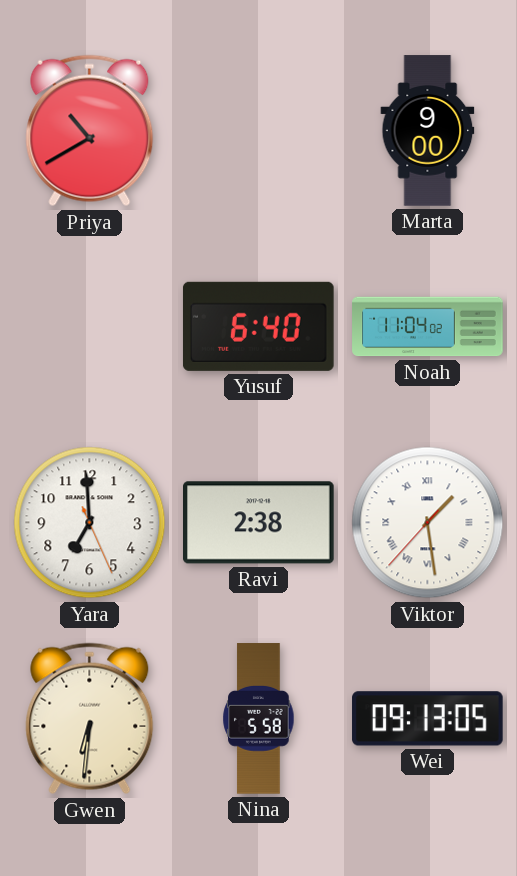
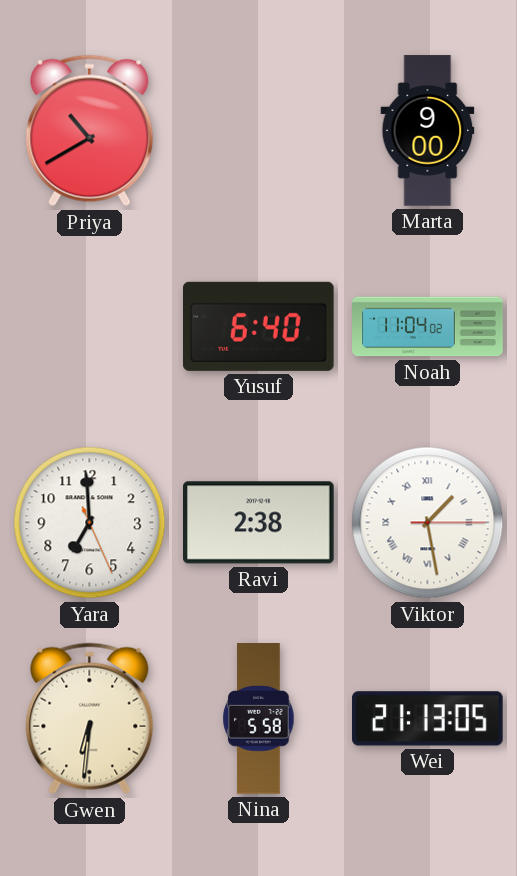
Viktor: 1:28:37 -> 1:28:15
Wei: 09:13 -> 21:13
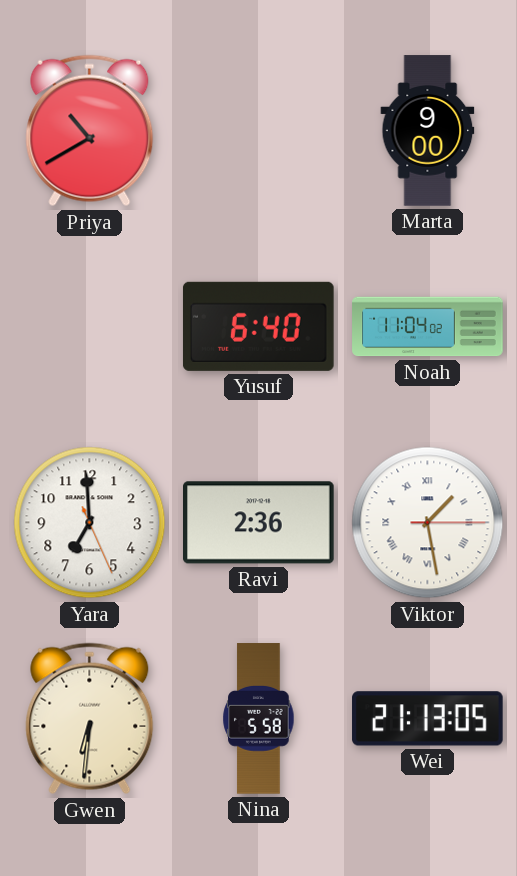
Ravi: 2:38 -> 2:36
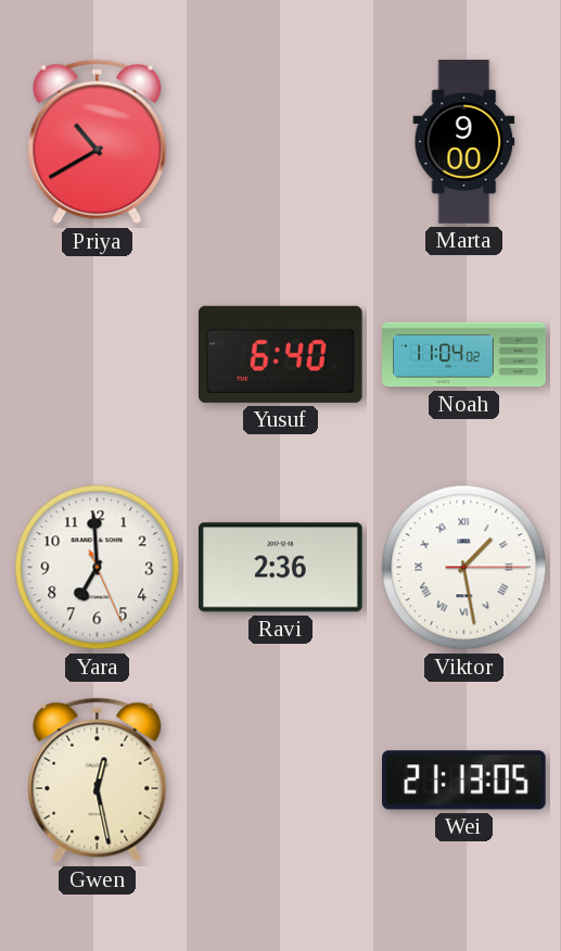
Gwen: 6:31 -> 12:28
Nina: 5:58 -> none
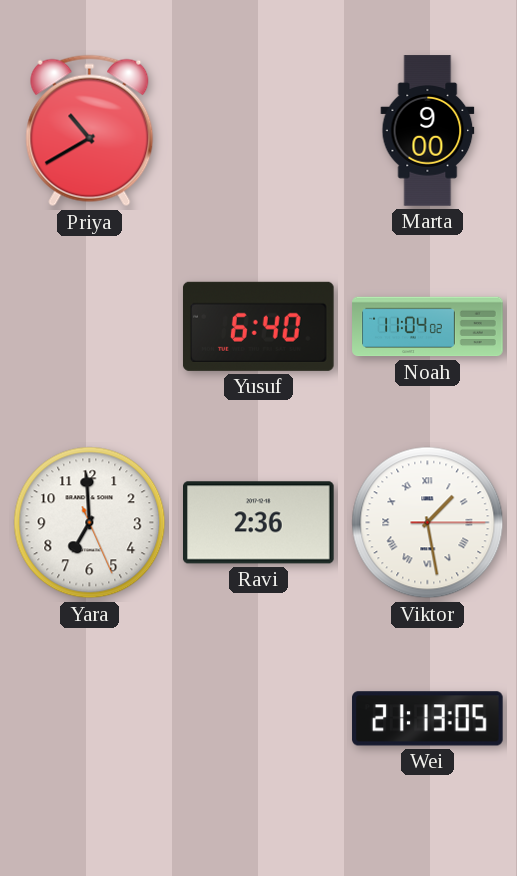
Gwen: 12:28 -> none
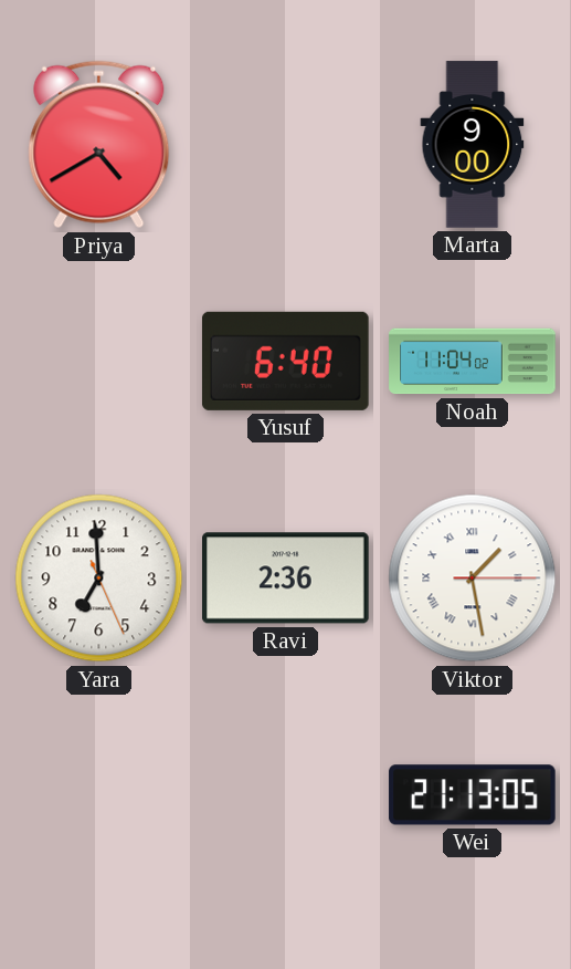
Priya: 10:40 -> 4:40
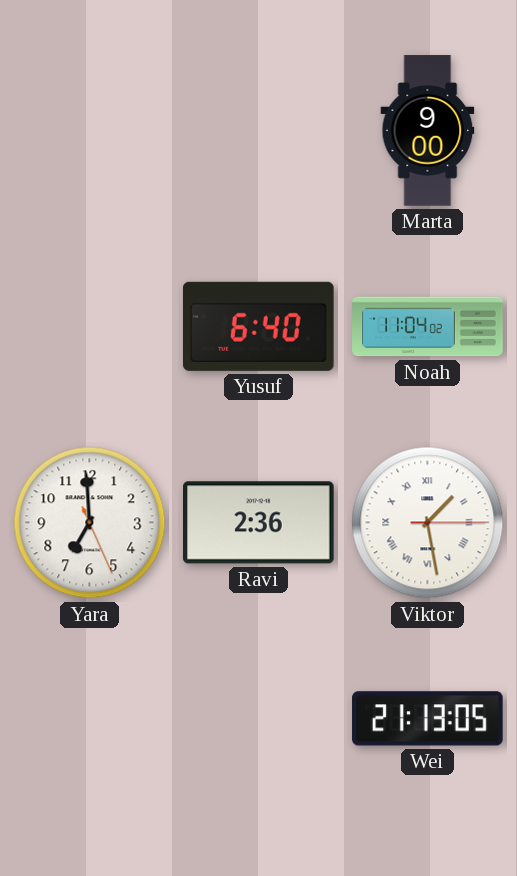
Priya: 4:40 -> none
